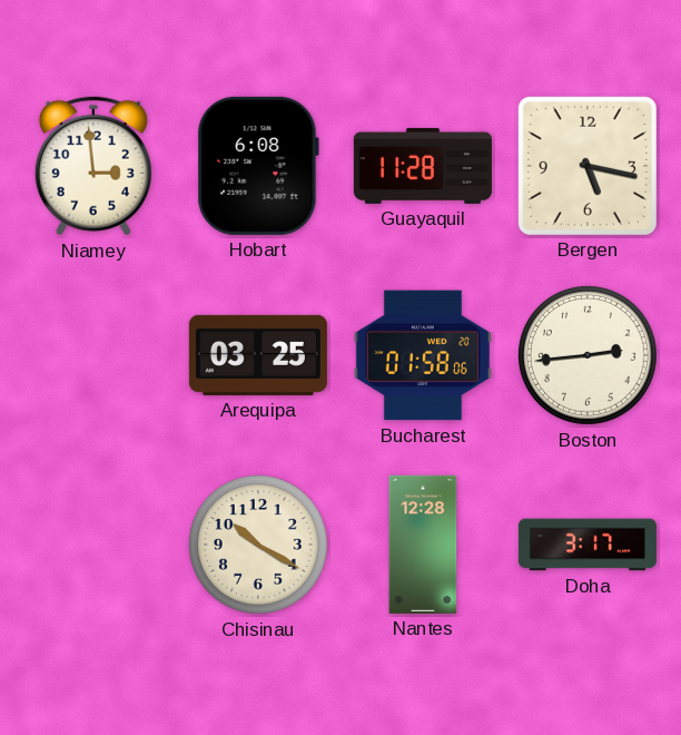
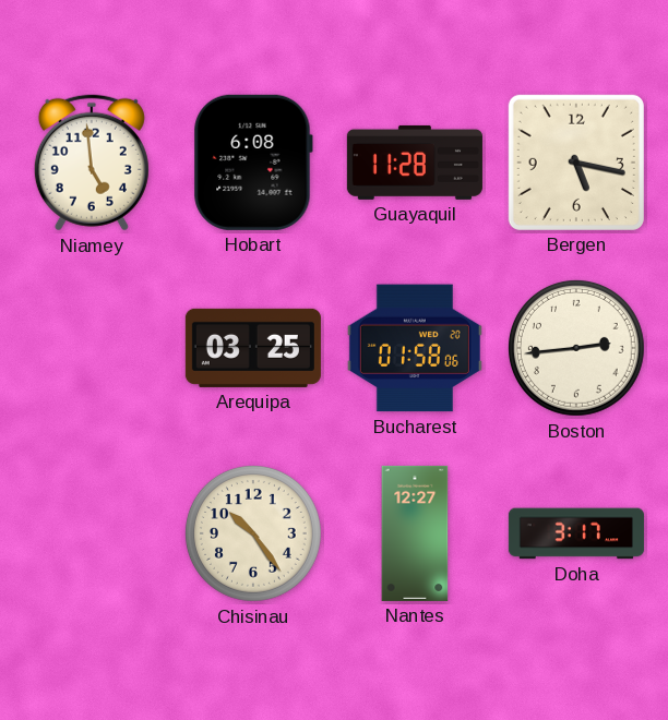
Niamey: 2:59 -> 4:59
Chisinau: 10:20 -> 10:24
Nantes: 12:28 -> 12:27
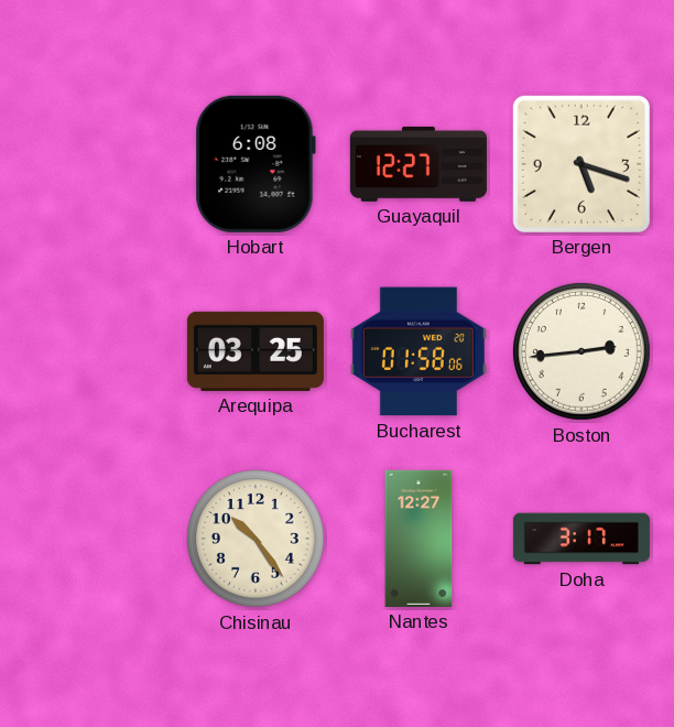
Niamey: 4:59 -> none
Guayaquil: 11:28 -> 12:27
Bergen: 5:17 -> 5:18
